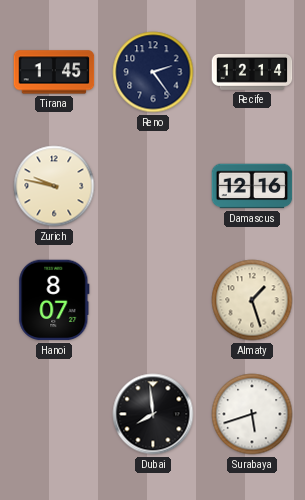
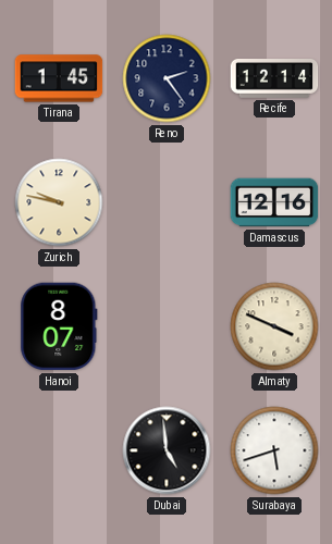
Almaty: 1:27 -> 3:49
Dubai: 7:59 -> 4:59
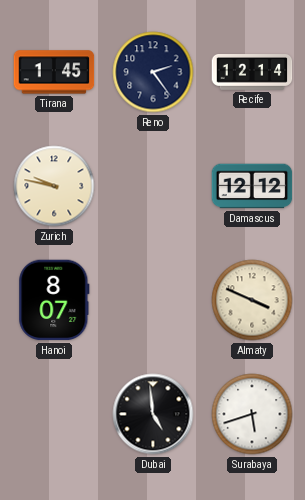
Damascus: 12:16 -> 12:12
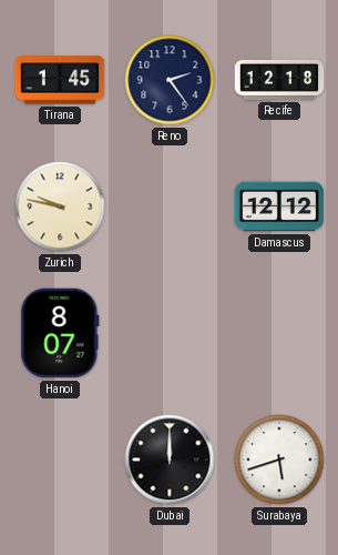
Recife: 12:14 -> 12:18
Almaty: 3:49 -> none
Dubai: 4:59 -> 12:00
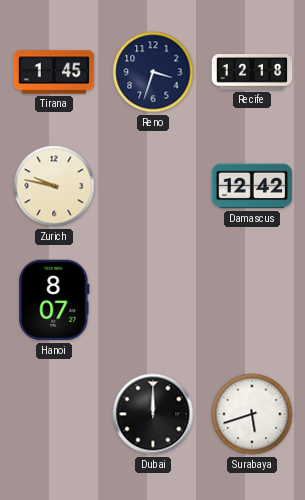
Reno: 2:24 -> 3:33
Damascus: 12:12 -> 12:42
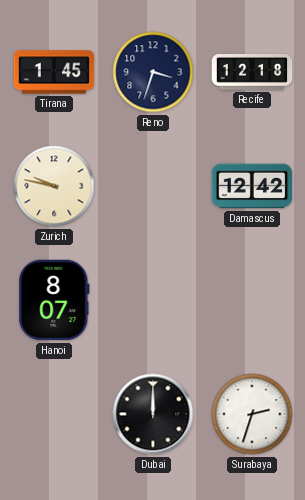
Surabaya: 5:42 -> 2:33
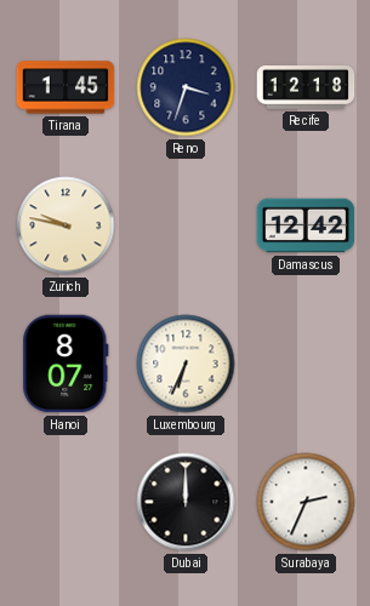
Luxembourg: none -> 6:34
Surabaya: 2:33 -> 2:34
